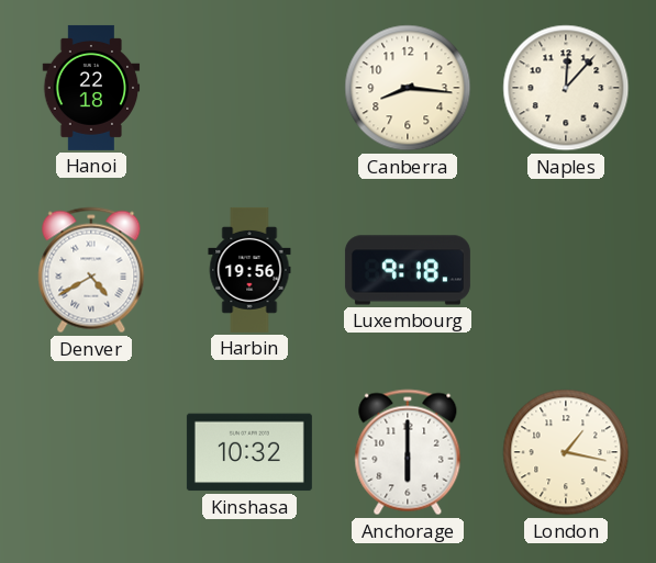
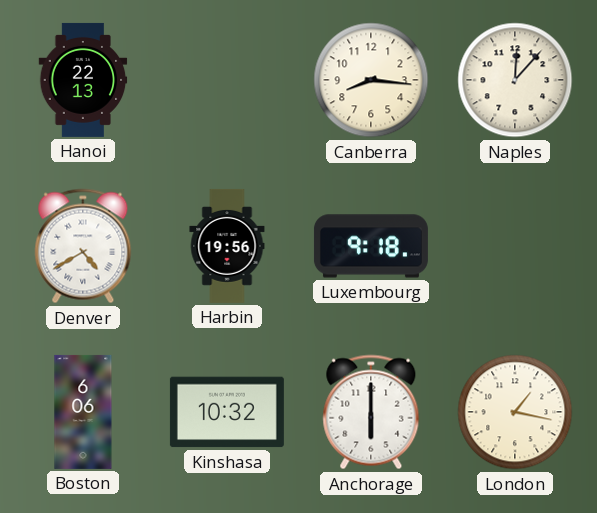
Hanoi: 22:18 -> 22:13
Boston: none -> 6:06
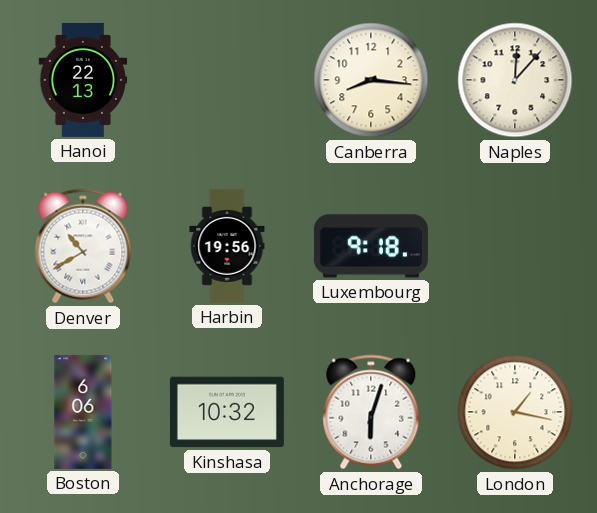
Denver: 4:40 -> 10:40
Anchorage: 6:00 -> 6:03
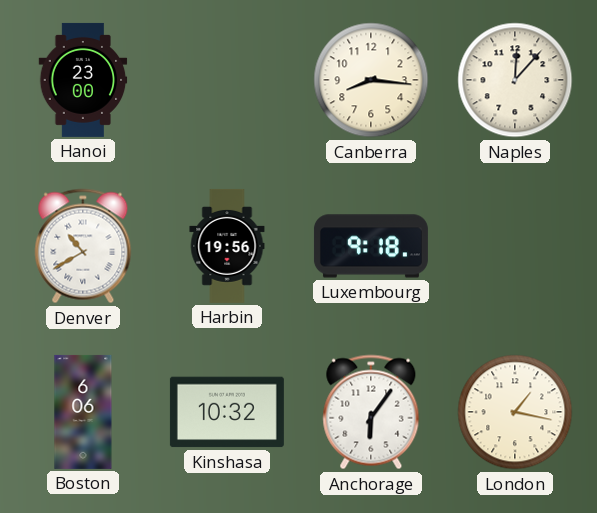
Hanoi: 22:13 -> 23:00
Anchorage: 6:03 -> 6:06
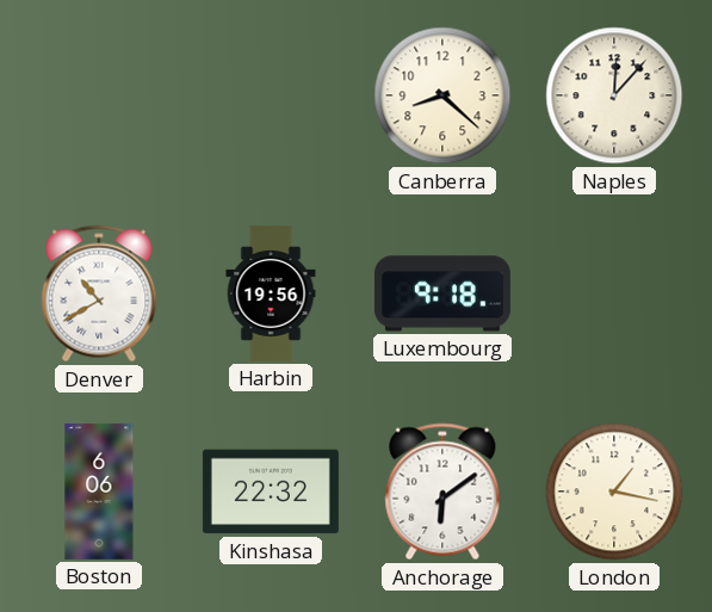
Hanoi: 23:00 -> none
Canberra: 8:16 -> 8:22
Kinshasa: 10:32 -> 22:32
Anchorage: 6:06 -> 6:09
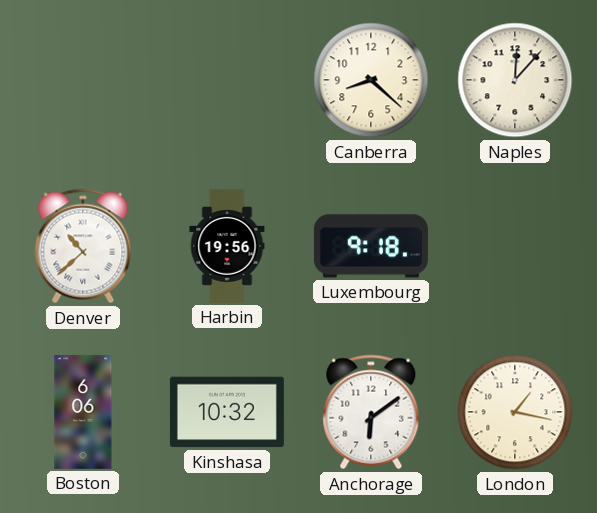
Denver: 10:40 -> 10:38
Kinshasa: 22:32 -> 10:32
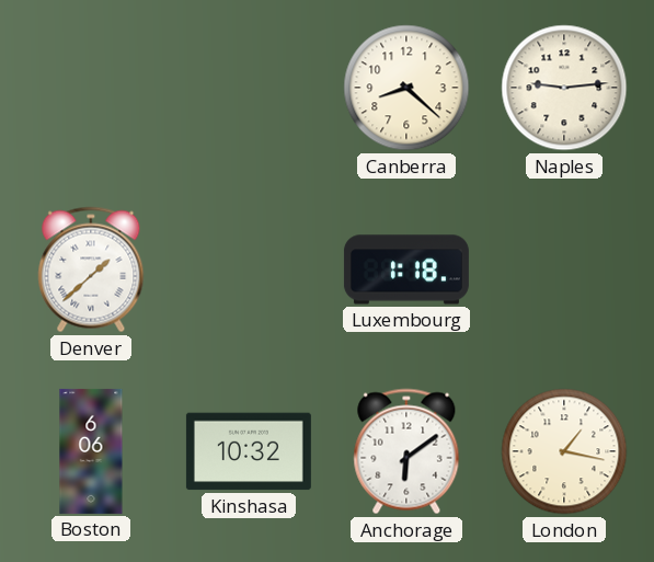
Naples: 12:07 -> 9:14
Denver: 10:38 -> 1:38
Harbin: 19:56 -> none
Luxembourg: 9:18 -> 1:18
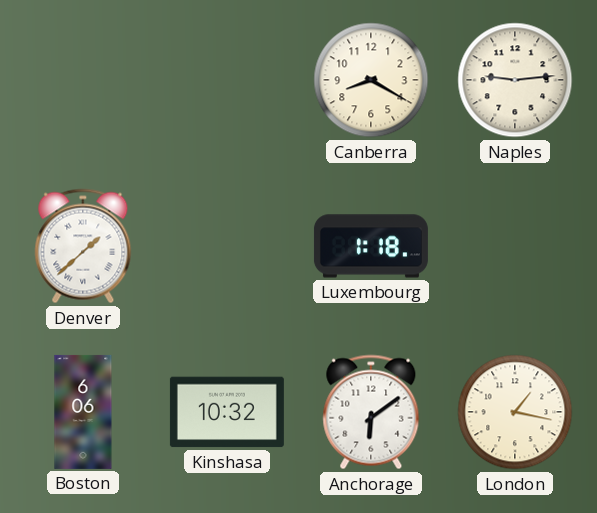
Canberra: 8:22 -> 8:20
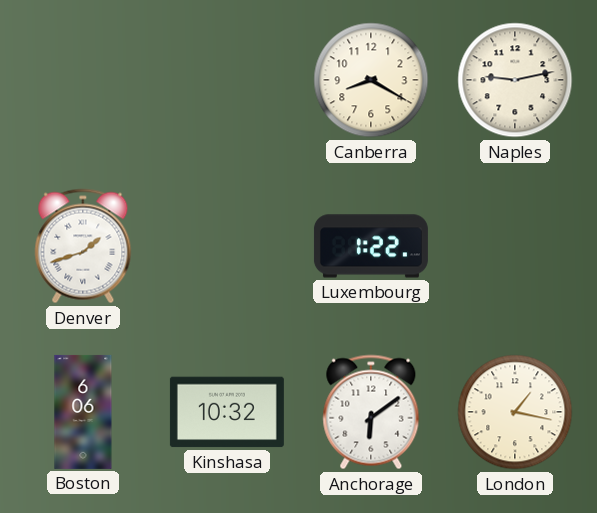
Naples: 9:14 -> 9:13
Denver: 1:38 -> 1:42
Luxembourg: 1:18 -> 1:22
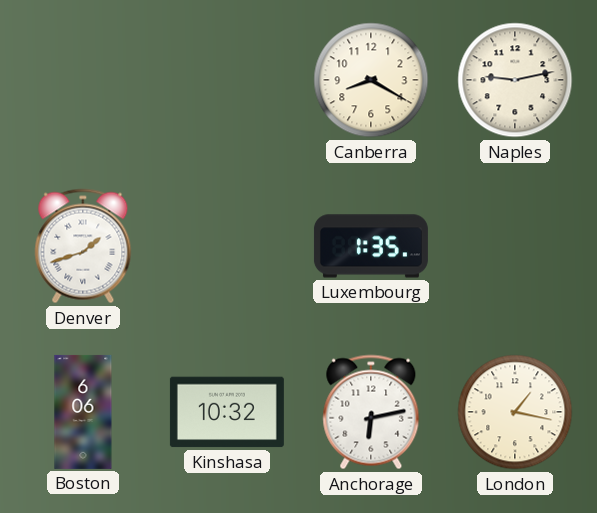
Luxembourg: 1:22 -> 1:35
Anchorage: 6:09 -> 6:13
